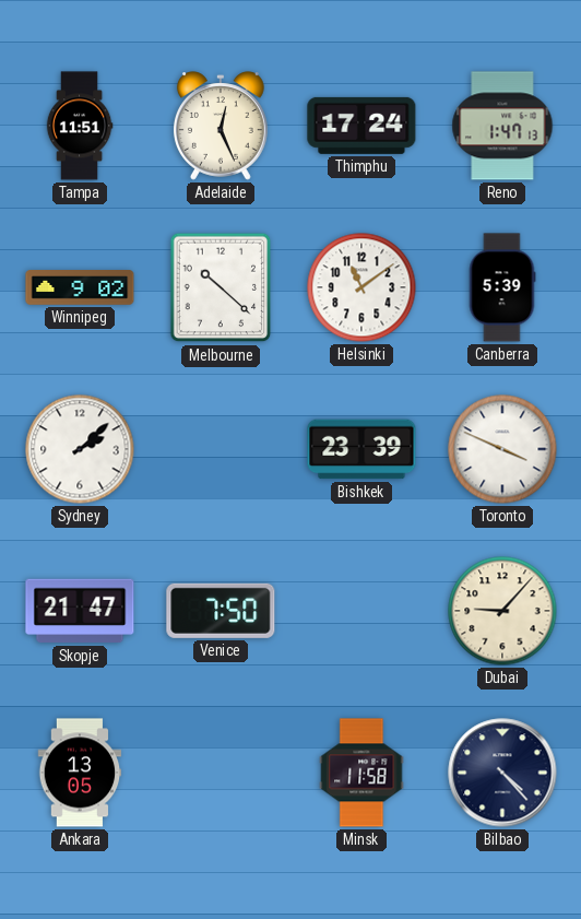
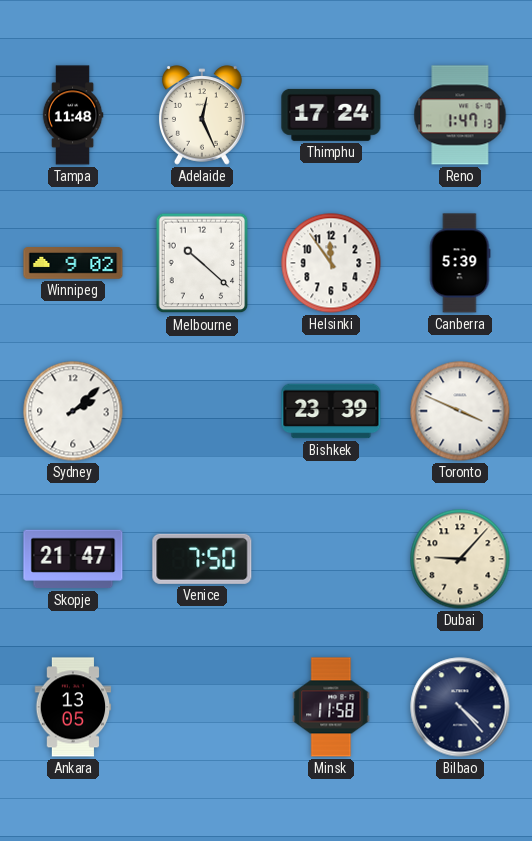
Tampa: 11:51 -> 11:48
Helsinki: 11:09 -> 11:54
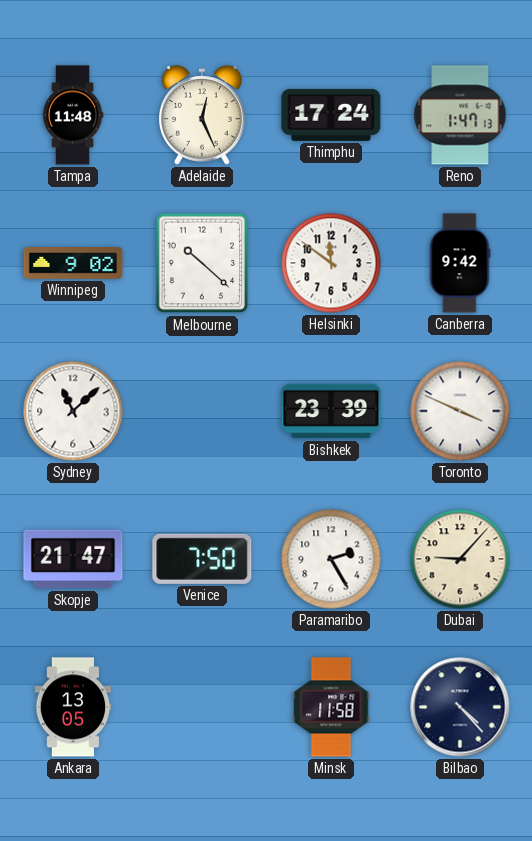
Helsinki: 11:54 -> 11:51
Canberra: 5:39 -> 9:42
Sydney: 2:08 -> 11:08
Paramaribo: none -> 2:25
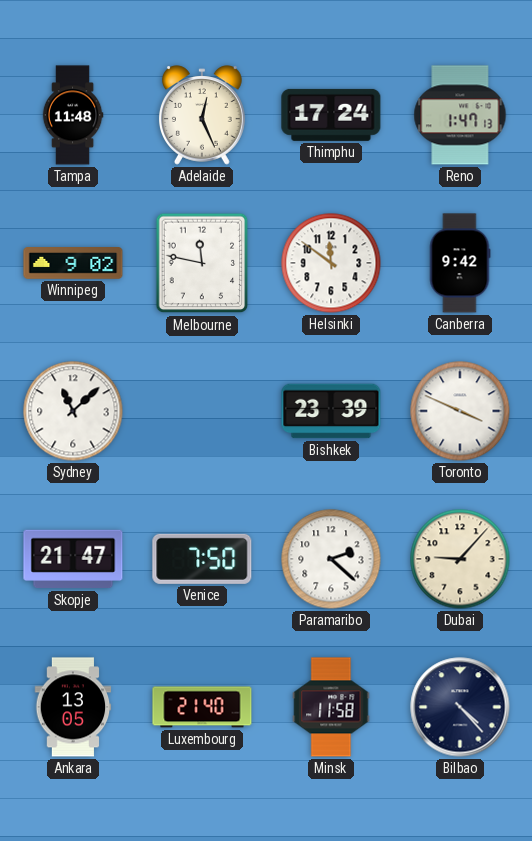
Melbourne: 10:22 -> 11:47
Paramaribo: 2:25 -> 2:22
Luxembourg: none -> 21:40
